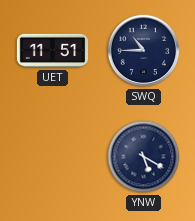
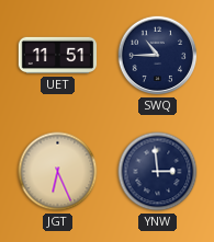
JGT: none -> 6:26
YNW: 5:20 -> 2:59
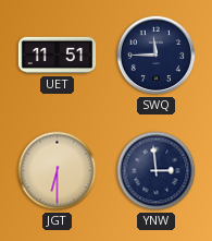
SWQ: 10:45 -> 11:45
JGT: 6:26 -> 6:30
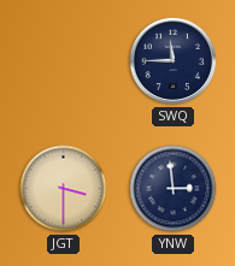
UET: 11:51 -> none
JGT: 6:30 -> 3:30
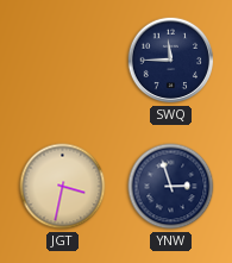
JGT: 3:30 -> 3:32
YNW: 2:59 -> 2:57
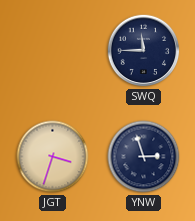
JGT: 3:32 -> 3:33
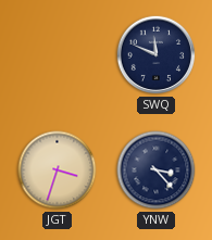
SWQ: 11:45 -> 11:49
YNW: 2:57 -> 3:23
